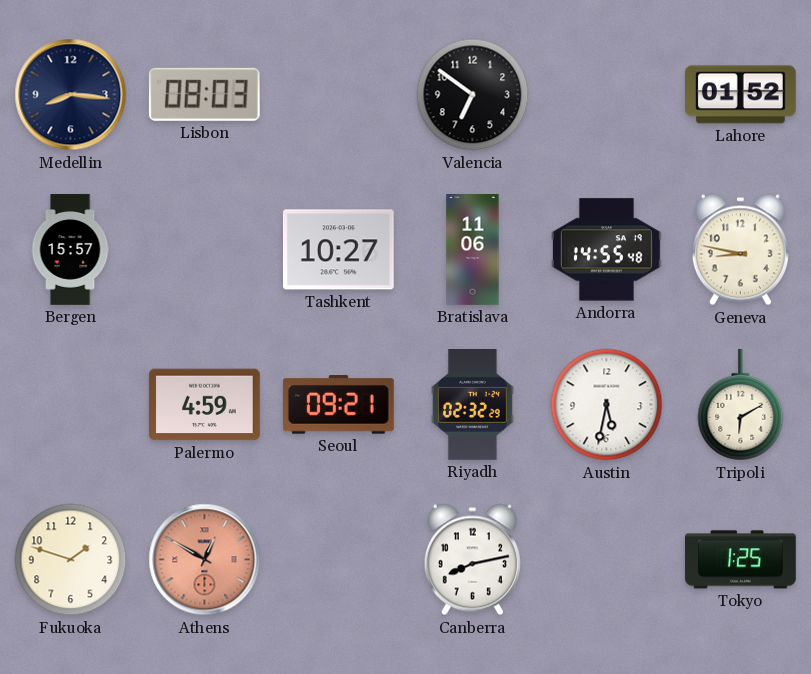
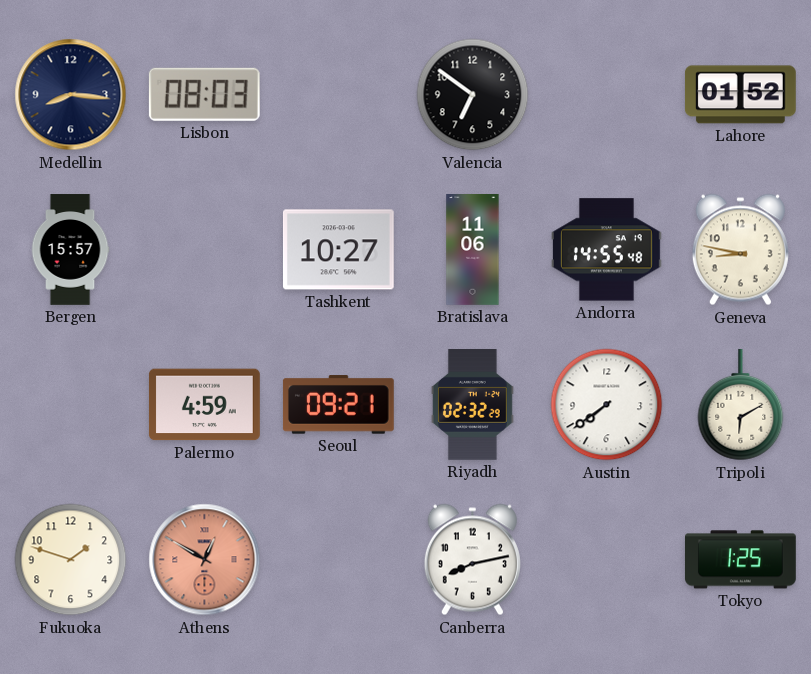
Austin: 5:32 -> 7:39
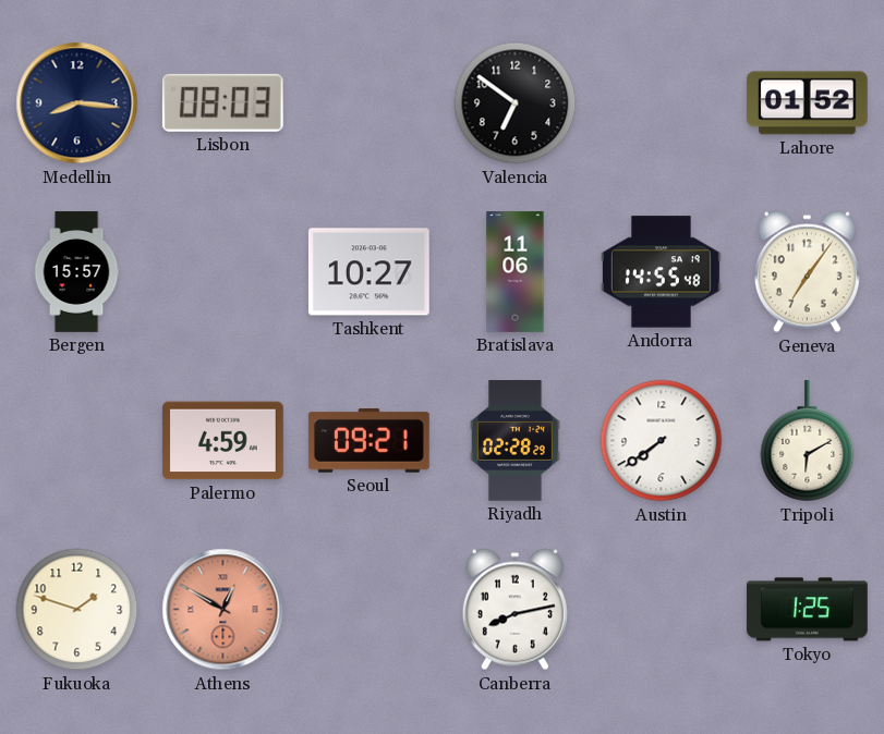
Geneva: 8:47 -> 7:06
Riyadh: 02:32 -> 02:28
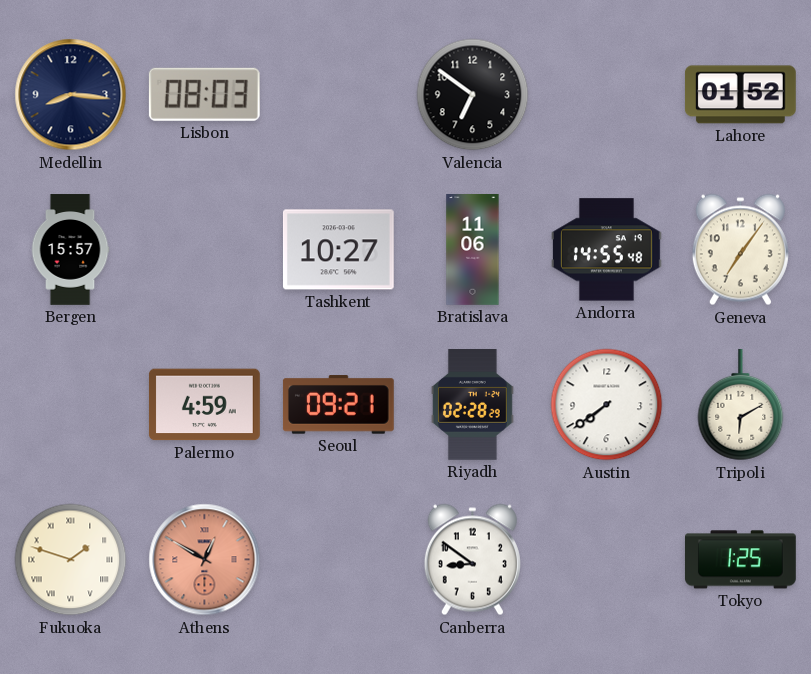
Fukuoka numerals: Arabic -> Roman
Canberra: 8:13 -> 8:51
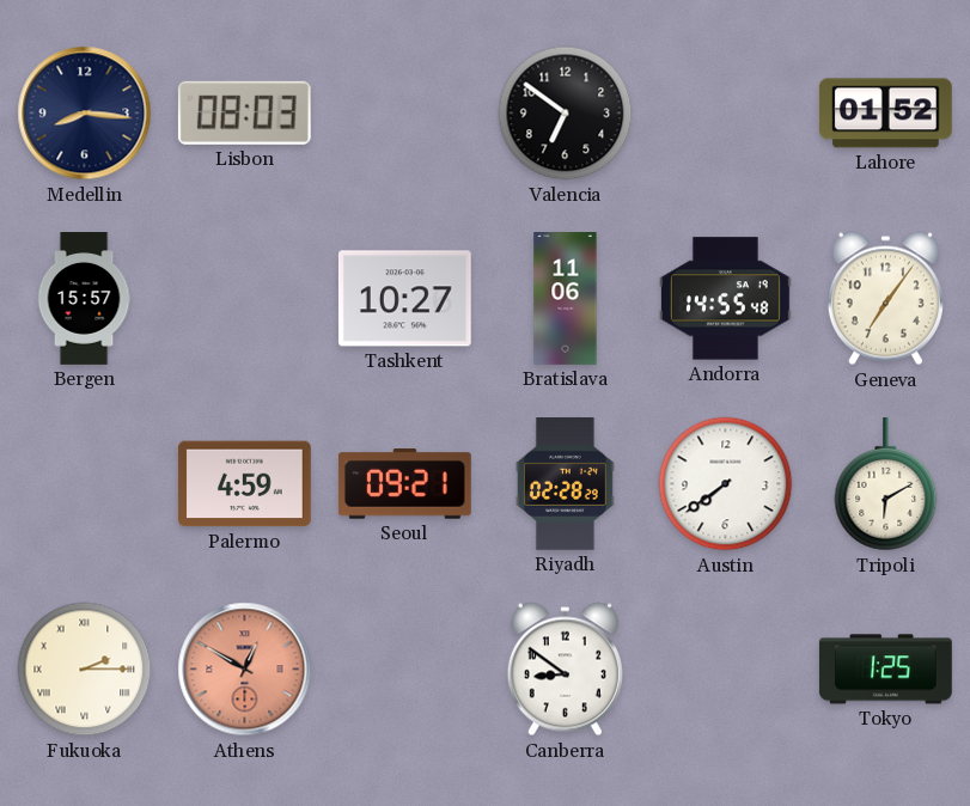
Fukuoka: 1:48 -> 2:15
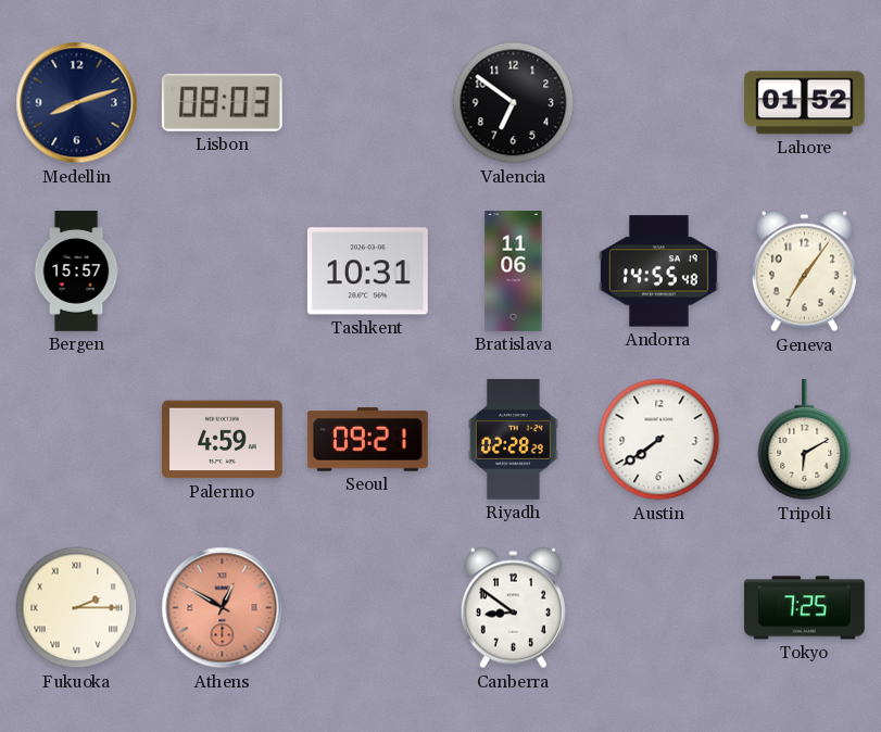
Medellin: 8:16 -> 8:12
Tashkent: 10:27 -> 10:31
Tokyo: 1:25 -> 7:25
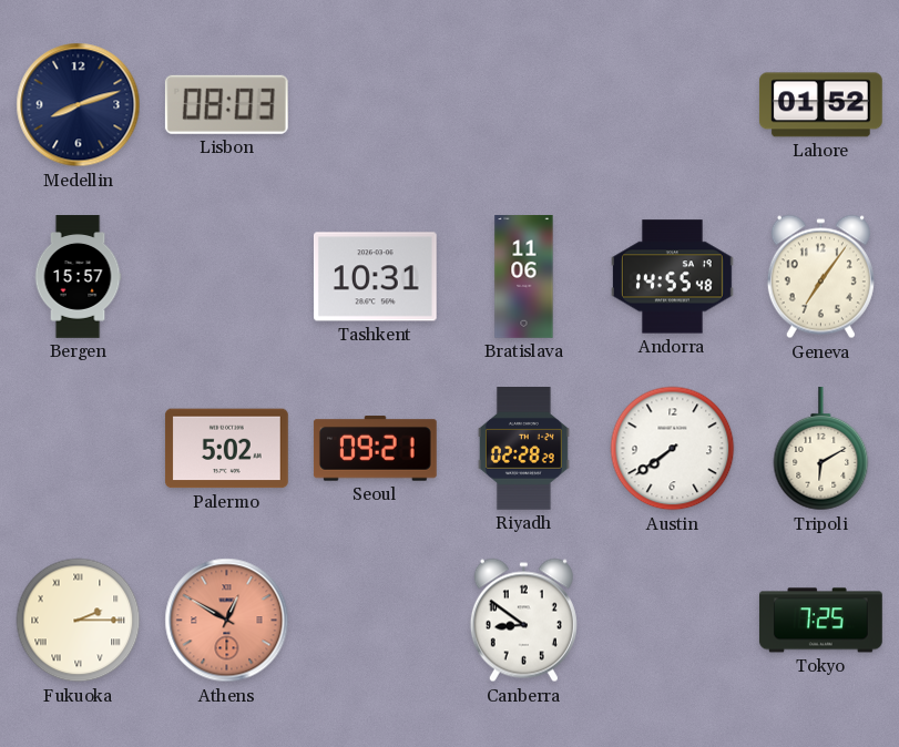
Valencia: 6:51 -> none
Palermo: 4:59 -> 5:02
